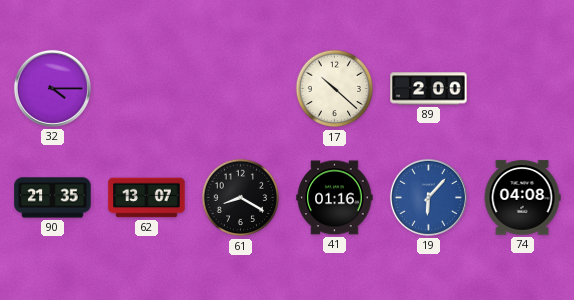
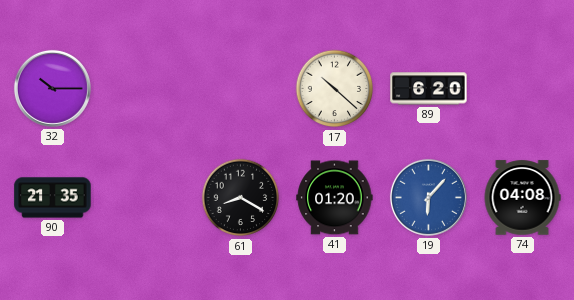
32: 4:15 -> 10:15
89: 2:00 -> 6:20
62: 13:07 -> none
41: 01:16 -> 01:20
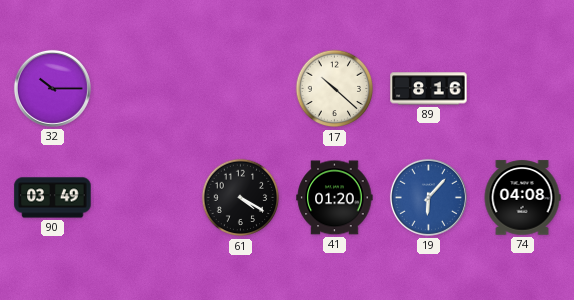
89: 6:20 -> 8:16
90: 21:35 -> 03:49
61: 8:20 -> 4:20
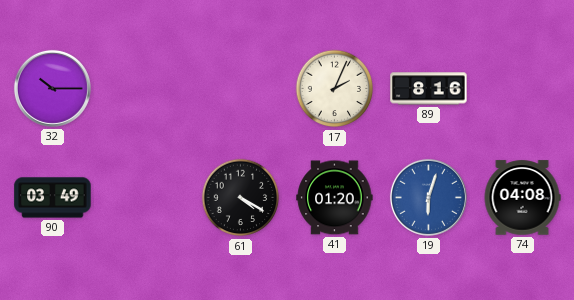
17: 10:22 -> 2:04
19: 6:07 -> 6:03
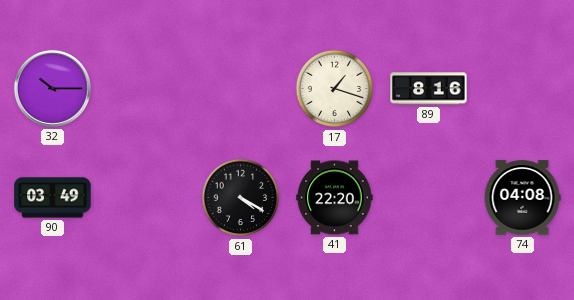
17: 2:04 -> 1:18
41: 01:20 -> 22:20
19: 6:03 -> none
